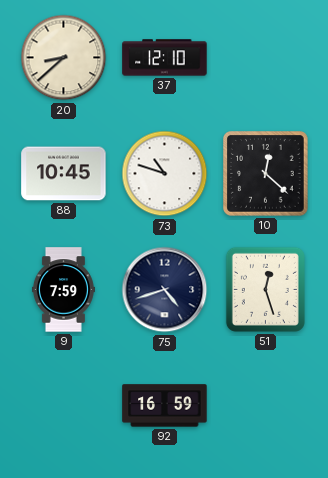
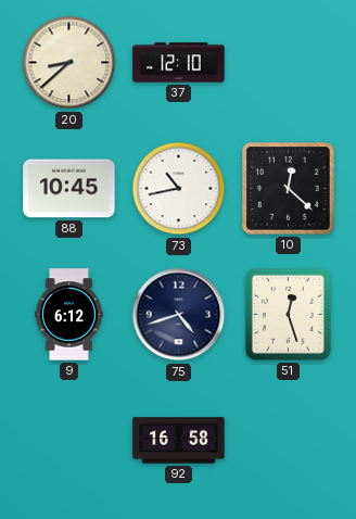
73: 10:48 -> 10:43
9: 7:59 -> 6:12
92: 16:59 -> 16:58
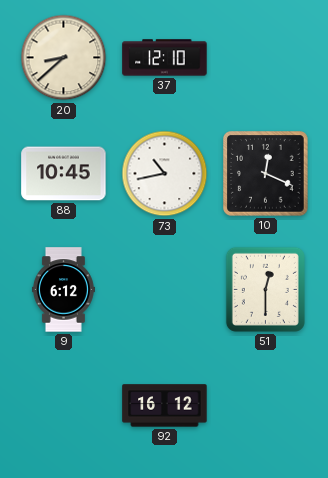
10: 12:22 -> 12:19
75: 4:42 -> none
51: 12:27 -> 12:30
92: 16:58 -> 16:12
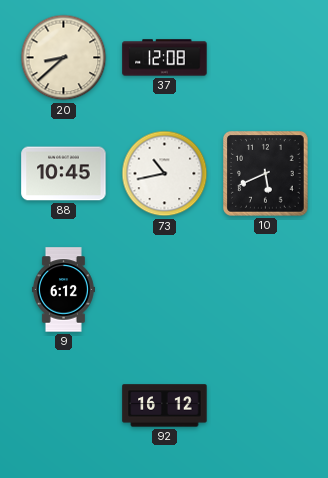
37: 12:10 -> 12:08
10: 12:19 -> 5:41
51: 12:30 -> none
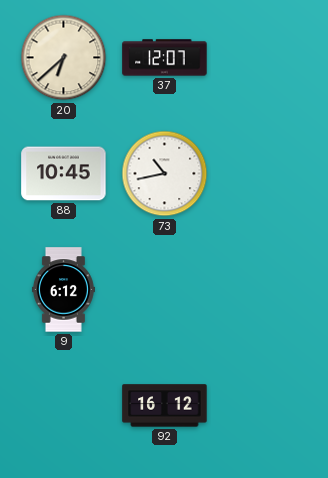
20: 8:38 -> 6:38
37: 12:08 -> 12:07
10: 5:41 -> none
